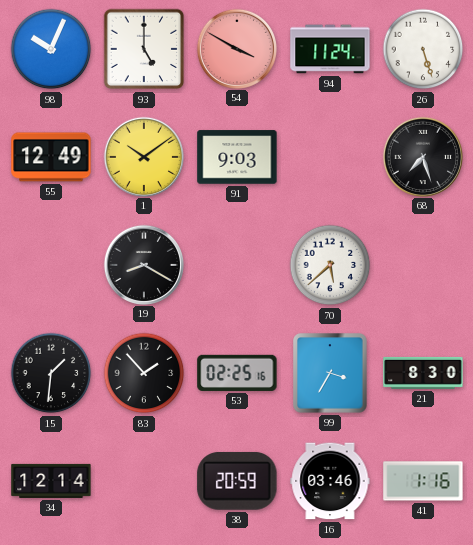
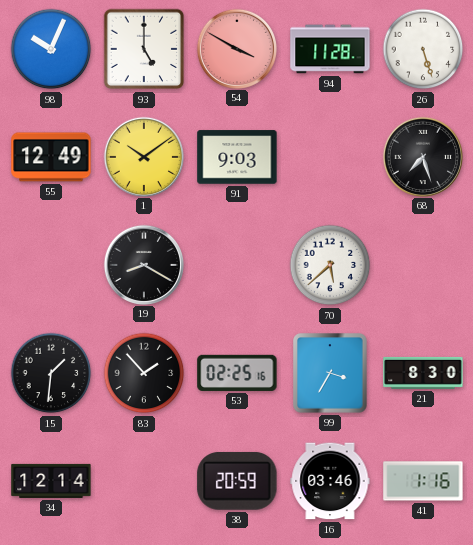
94: 11:24 -> 11:28
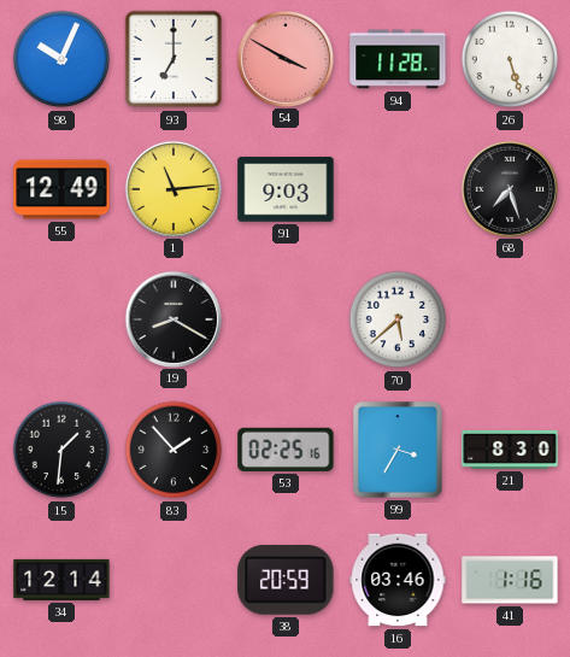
93: 5:00 -> 7:00
1: 10:09 -> 11:14
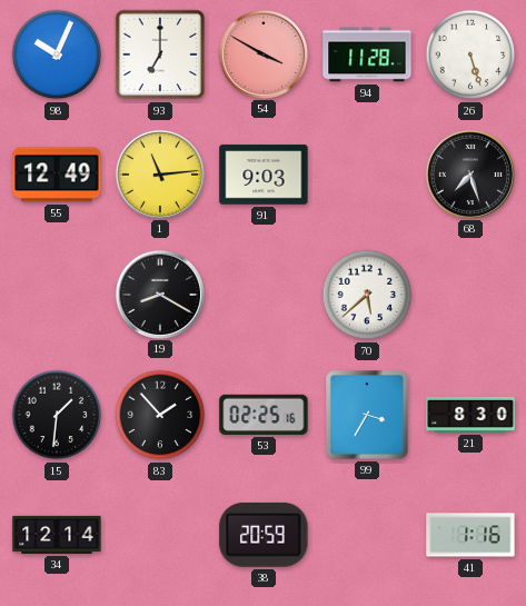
16: 03:46 -> none
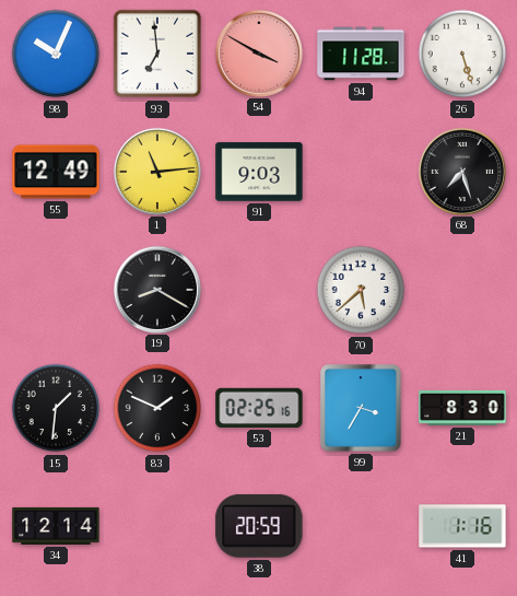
93: 7:00 -> 6:59
83: 1:53 -> 1:49
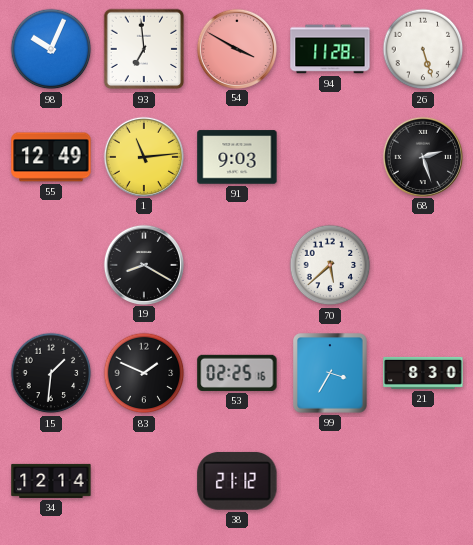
68: 7:27 -> 2:27
38: 20:59 -> 21:12
41: 1:16 -> none
